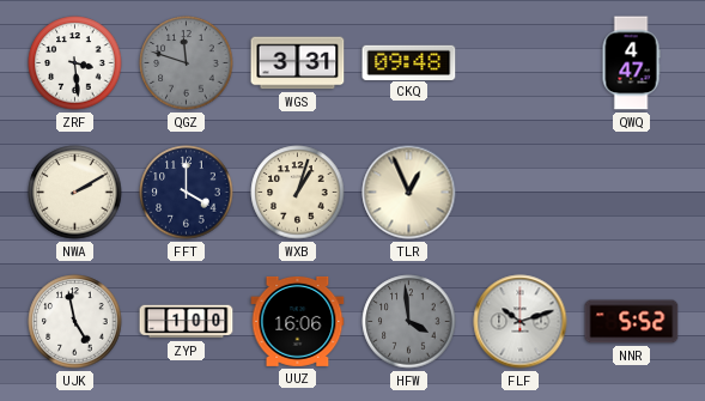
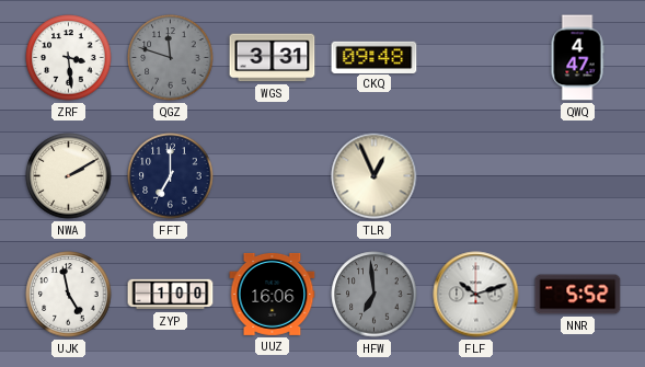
FFT: 4:00 -> 7:00
WXB: 1:03 -> none
HFW: 3:59 -> 6:59
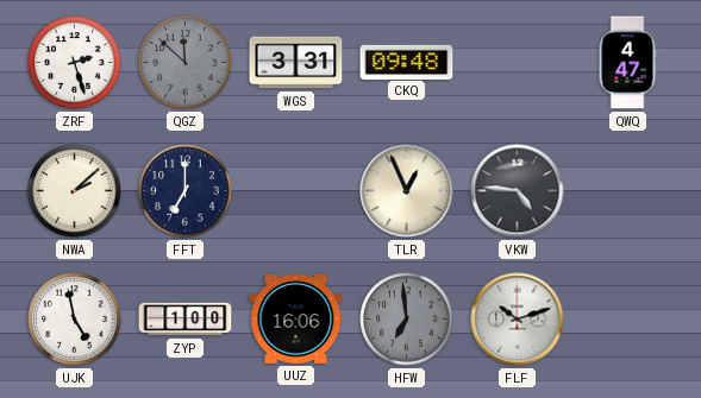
ZRF: 3:29 -> 2:27
QGZ: 11:48 -> 11:52
NWA: 2:10 -> 2:08
VKW: none -> 4:46
NNR: 5:52 -> none
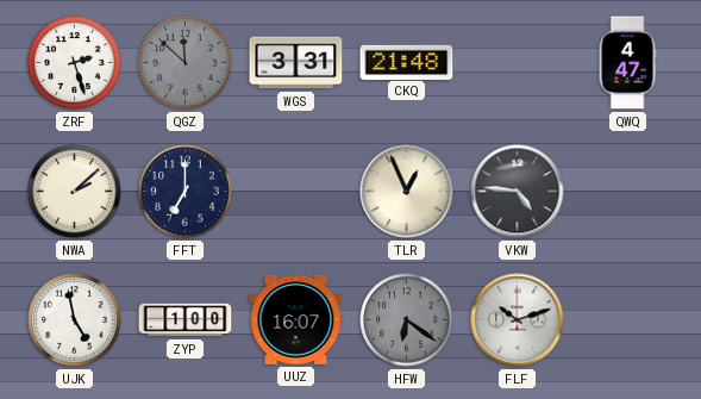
CKQ: 09:48 -> 21:48
UUZ: 16:06 -> 16:07
HFW: 6:59 -> 6:21
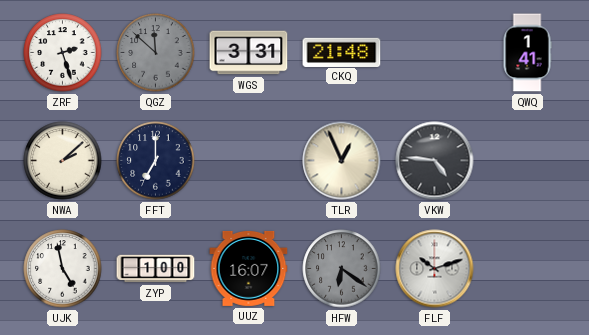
QWQ: 4:47 -> 1:41
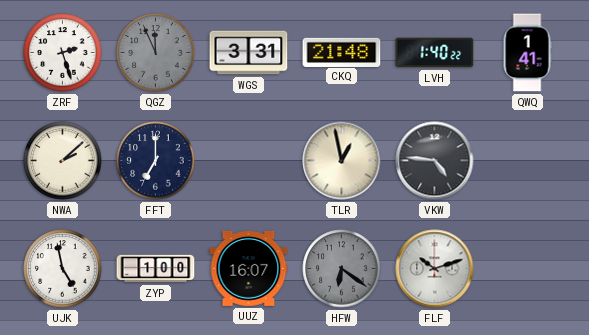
QGZ: 11:52 -> 11:56
LVH: none -> 1:40
TLR: 12:56 -> 12:58
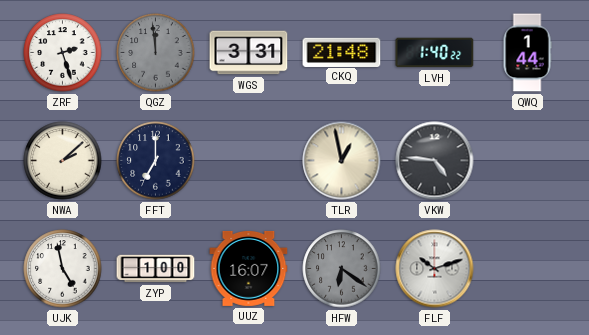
QGZ: 11:56 -> 11:59
QWQ: 1:41 -> 1:44
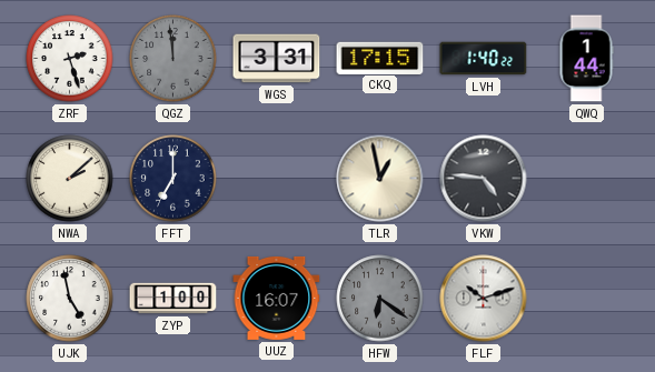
CKQ: 21:48 -> 17:15
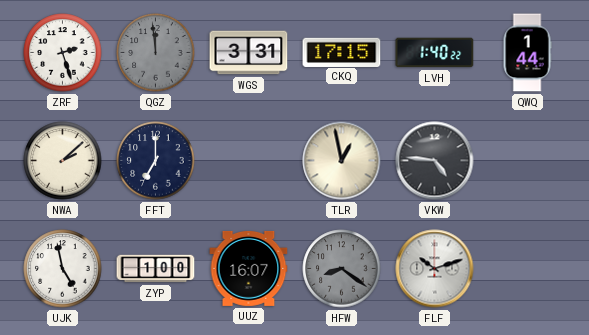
HFW: 6:21 -> 8:21
